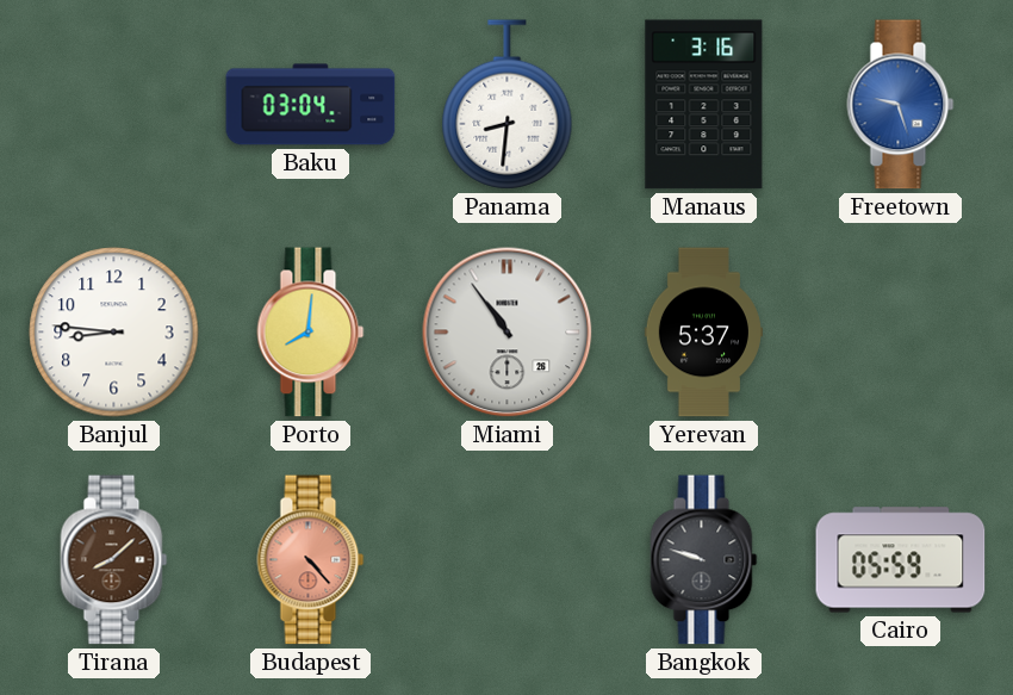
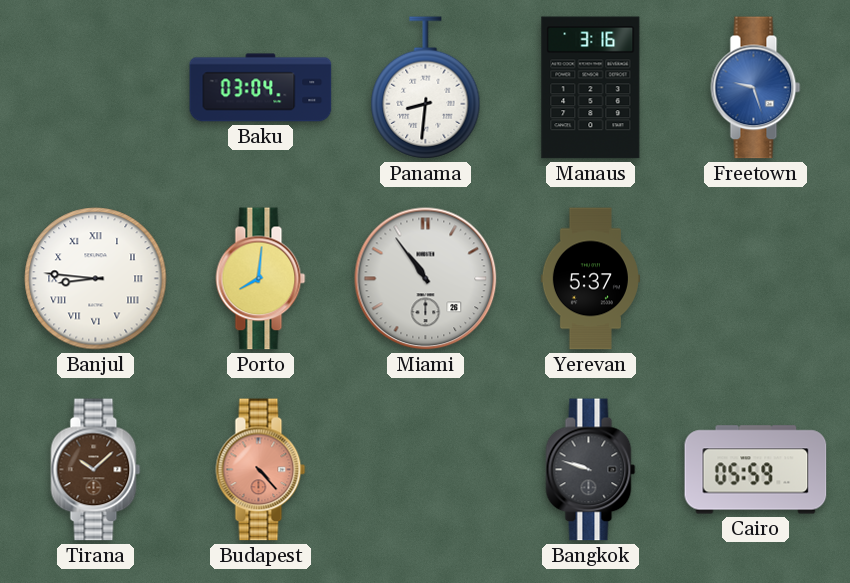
Banjul numerals: Arabic -> Roman
Tirana: 8:08 -> 10:08
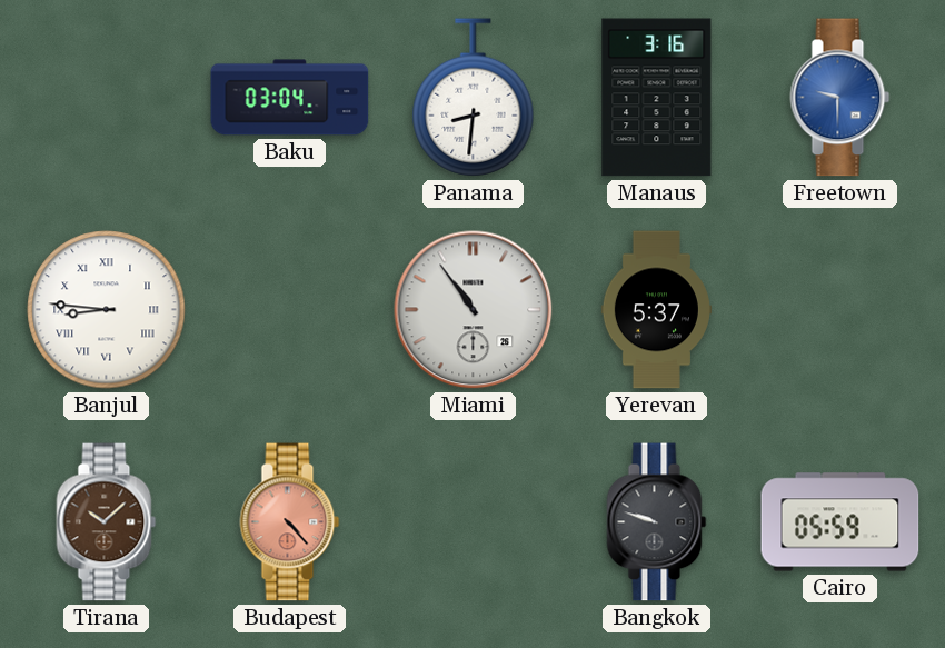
Freetown: 9:27 -> 9:30
Porto: 8:01 -> none
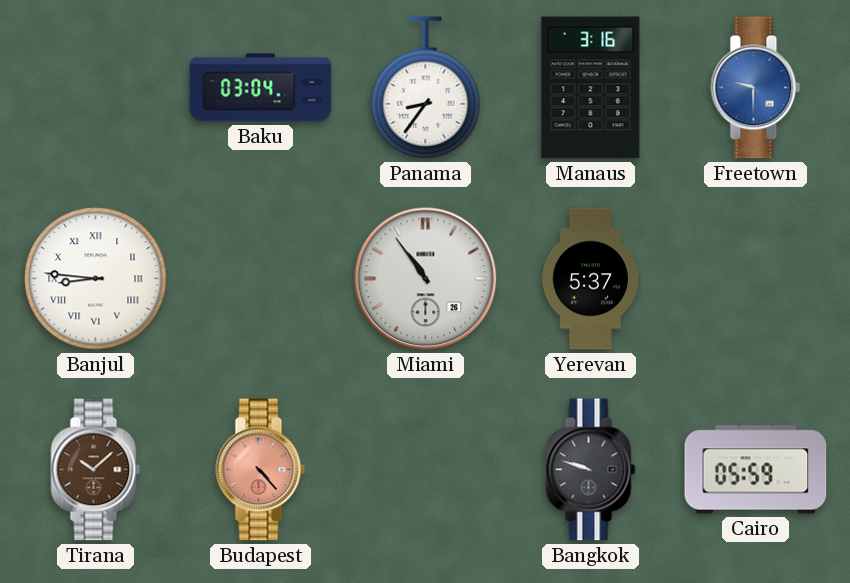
Panama: 8:31 -> 8:36
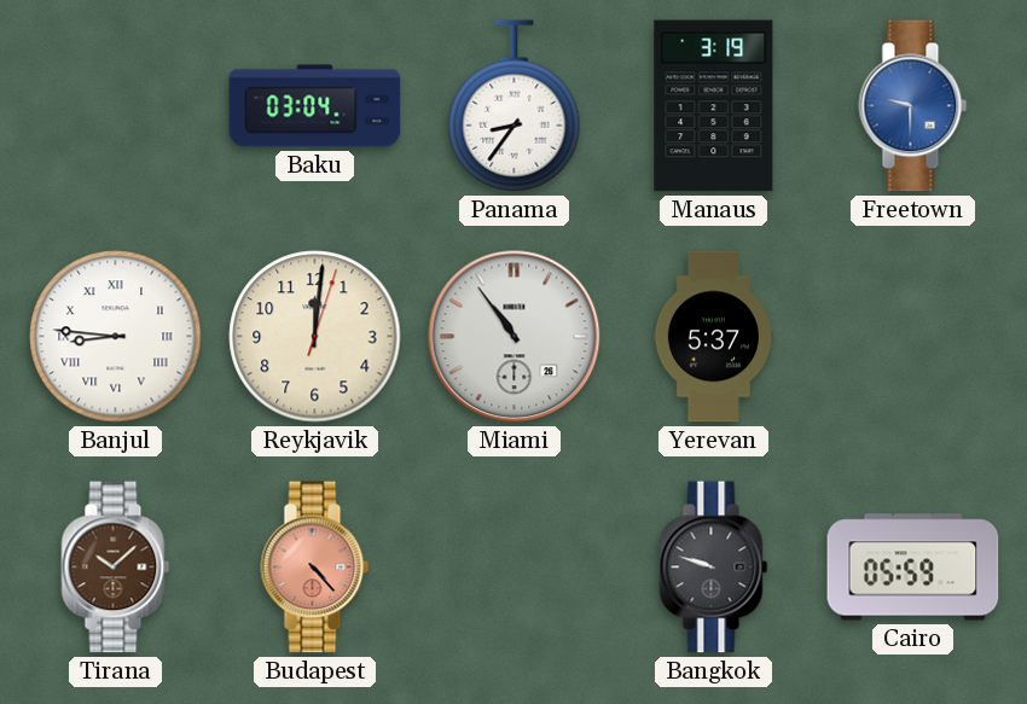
Manaus: 3:16 -> 3:19
Reykjavik: none -> 12:01
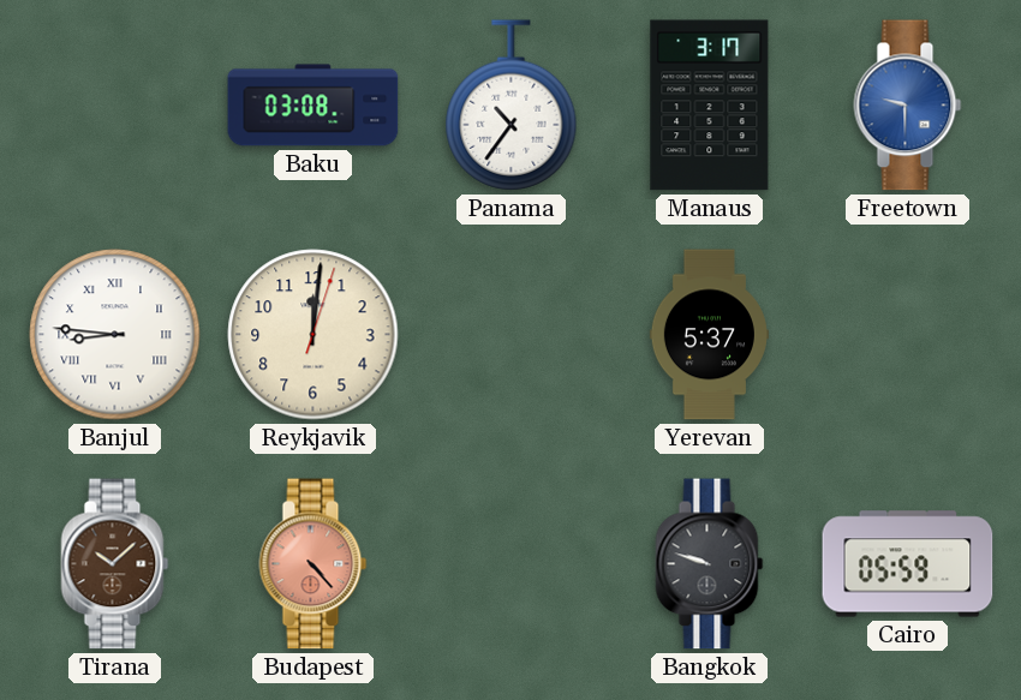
Baku: 03:04 -> 03:08
Panama: 8:36 -> 10:36
Manaus: 3:19 -> 3:17
Miami: 10:54 -> none
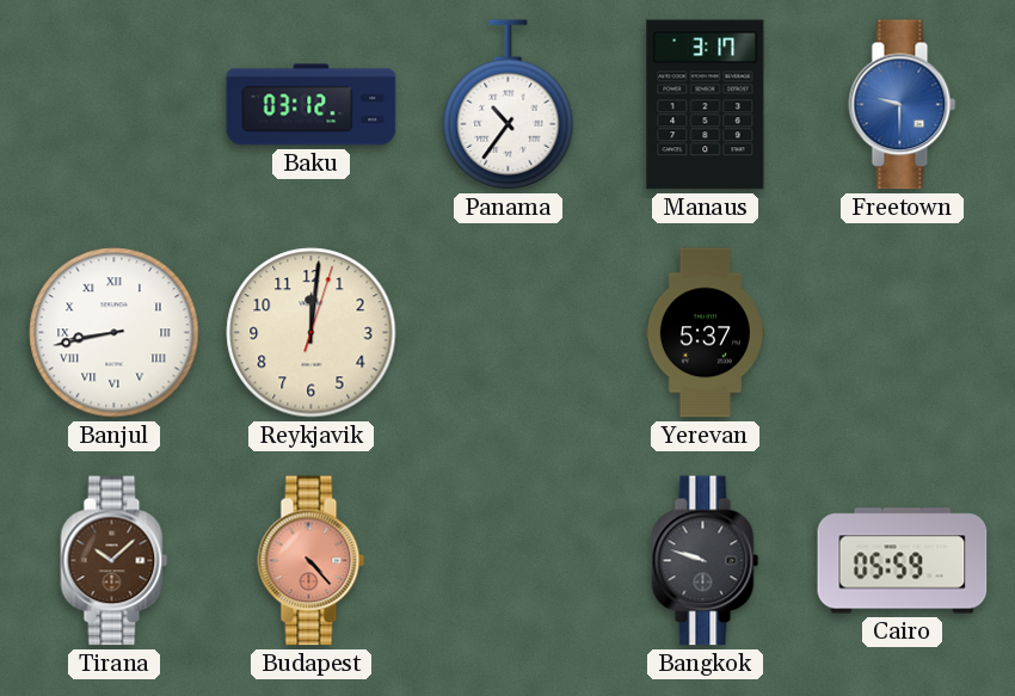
Baku: 03:08 -> 03:12
Banjul: 8:46 -> 8:43
